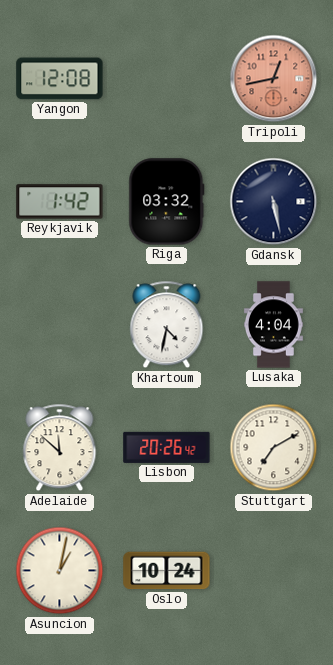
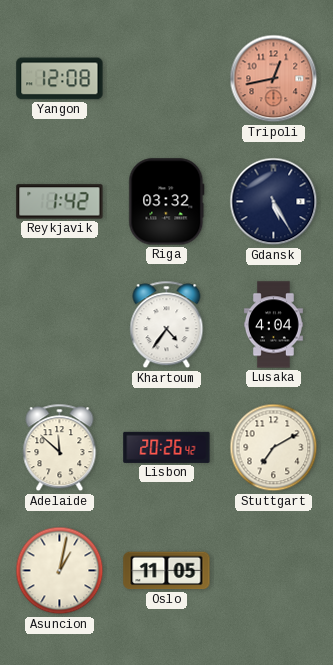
Gdansk: 5:28 -> 5:25
Khartoum: 4:32 -> 4:36
Oslo: 10:24 -> 11:05
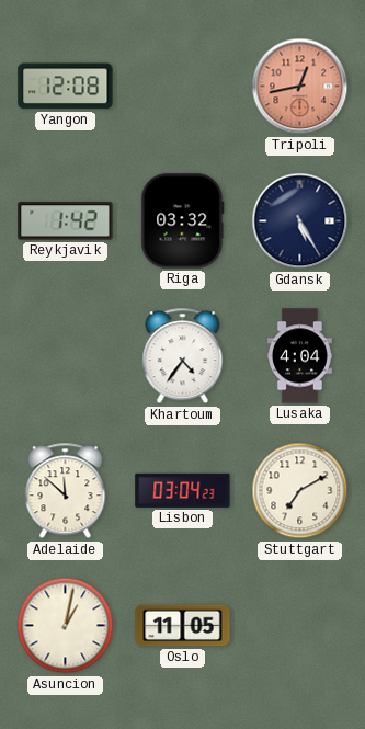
Lisbon: 20:26 -> 03:04
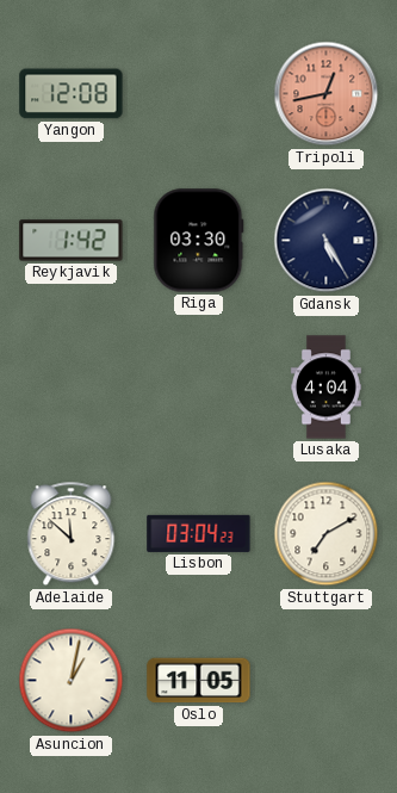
Riga: 03:32 -> 03:30
Khartoum: 4:36 -> none
